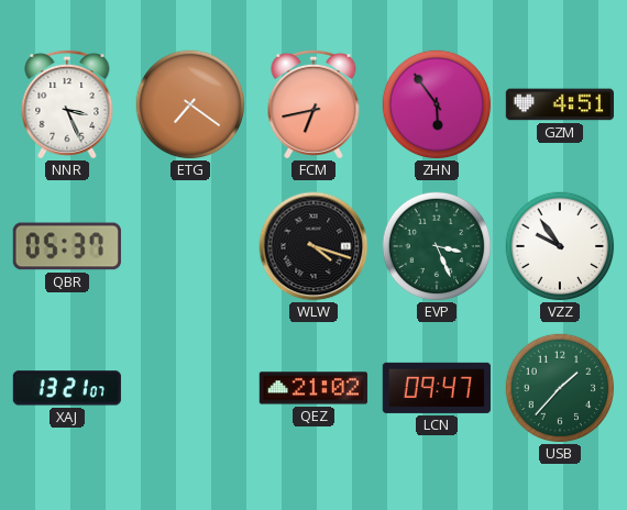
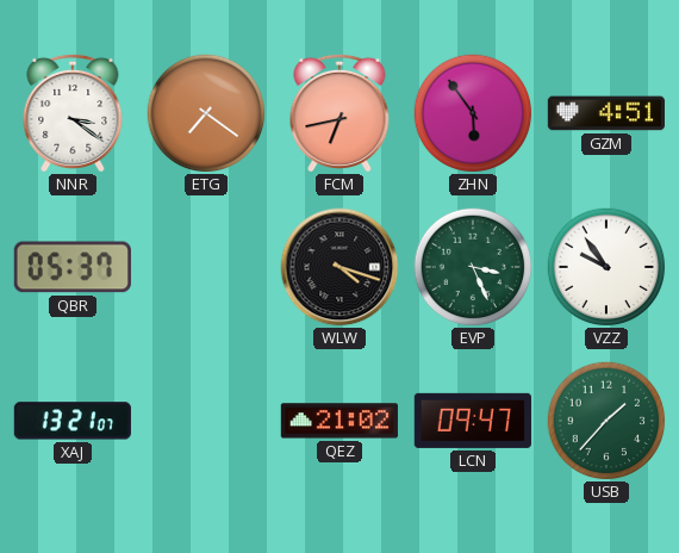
NNR: 3:26 -> 3:21
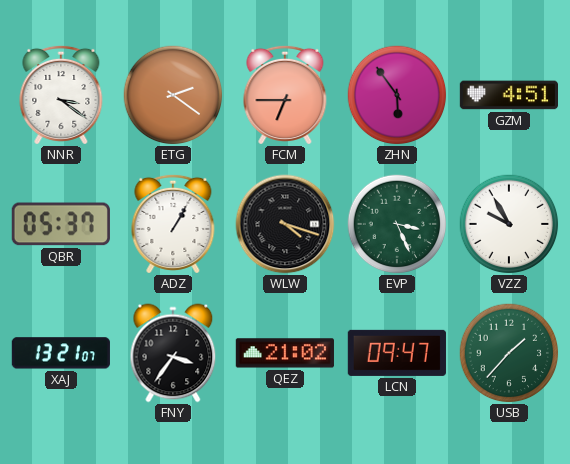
ETG: 7:21 -> 2:21
FCM: 6:43 -> 6:45
ADZ: none -> 1:05
VZZ: 9:54 -> 9:55
FNY: none -> 3:36
